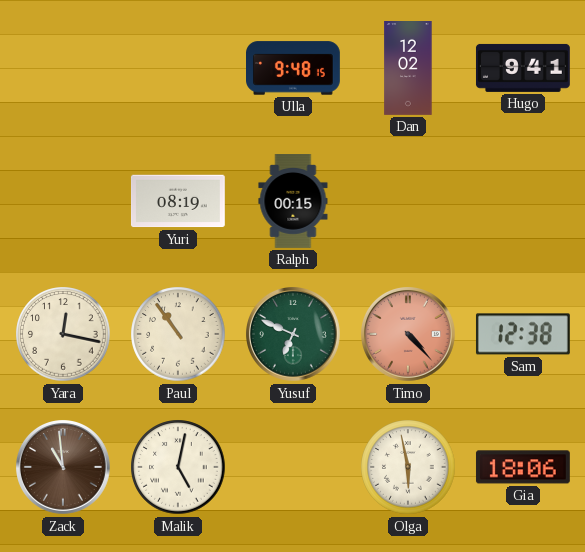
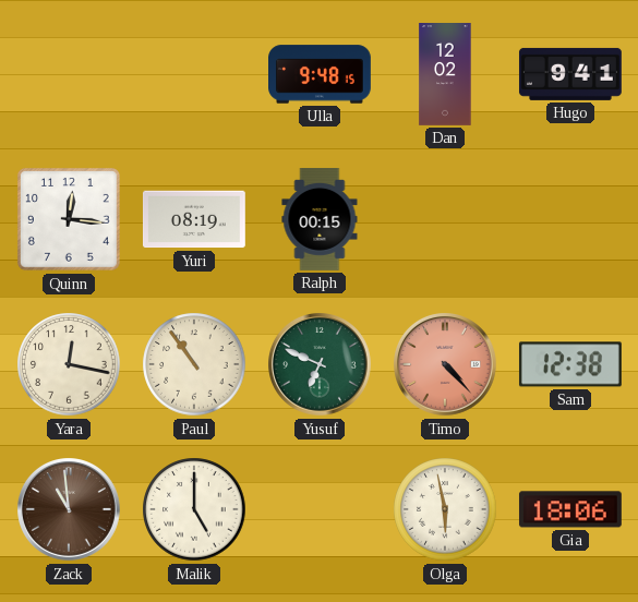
Quinn: none -> 12:16
Malik: 5:02 -> 5:00
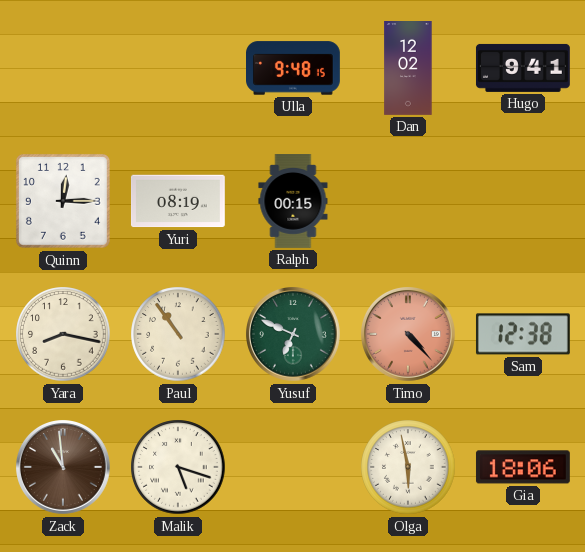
Quinn: 12:16 -> 12:15
Yara: 12:17 -> 8:17
Malik: 5:00 -> 5:18
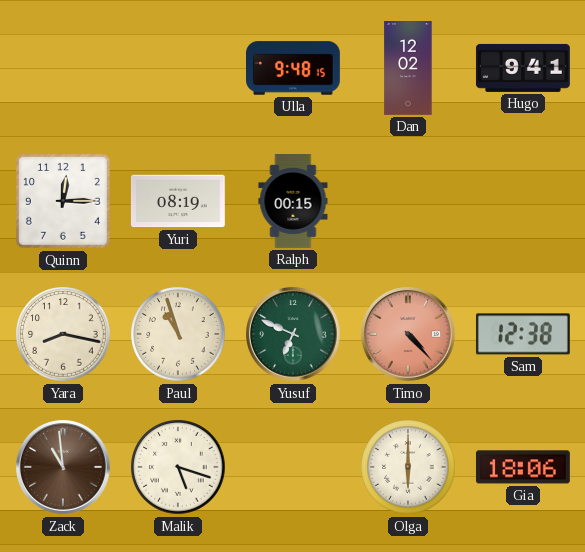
Paul: 10:54 -> 10:57
Olga: 5:58 -> 6:00
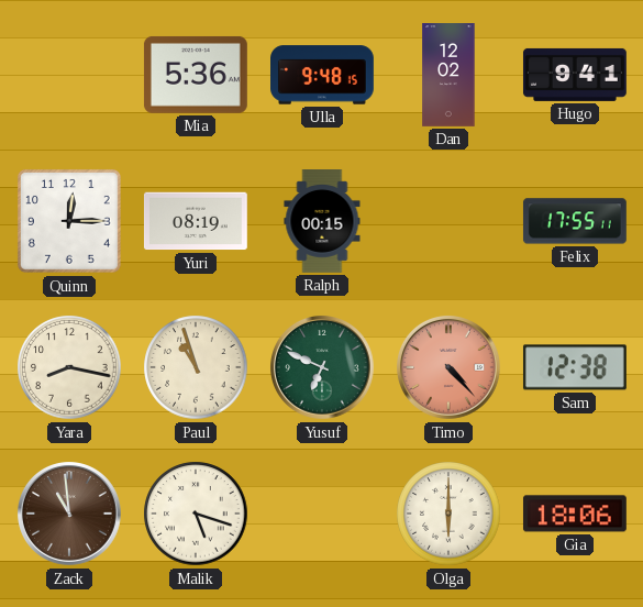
Mia: none -> 5:36
Felix: none -> 17:55
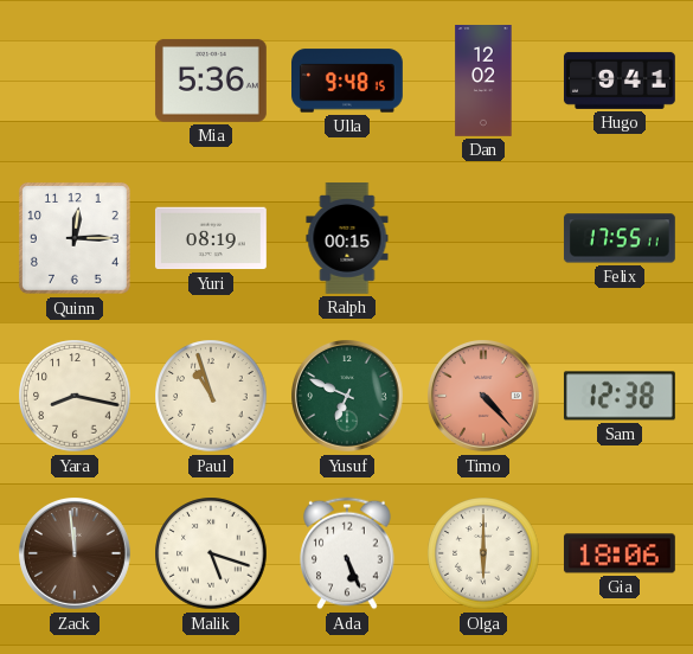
Zack: 10:59 -> 11:59
Ada: none -> 5:26
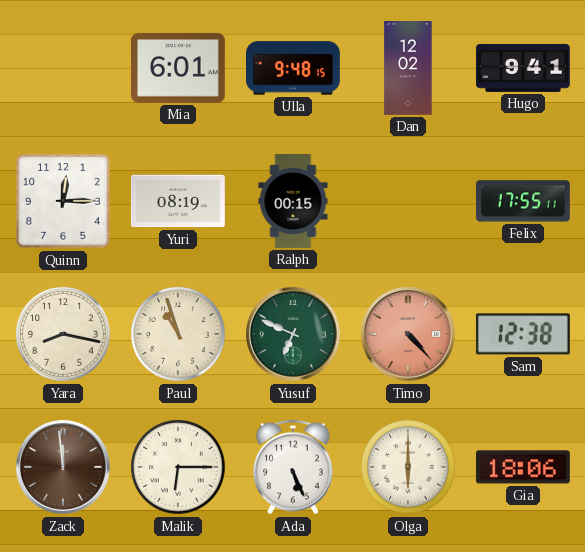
Mia: 5:36 -> 6:01
Malik: 5:18 -> 6:15
